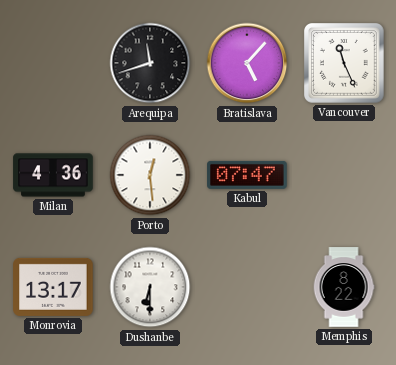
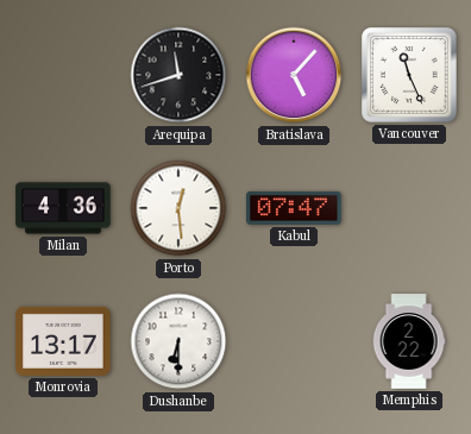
Memphis: 8:22 -> 2:22
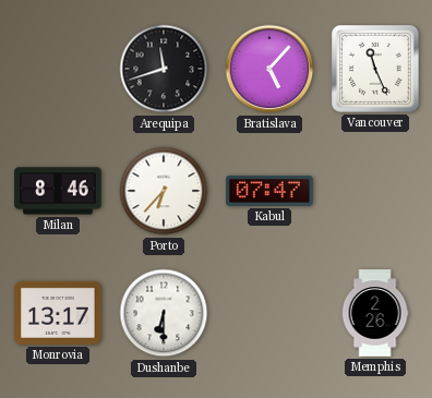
Milan: 4:36 -> 8:46
Porto: 12:29 -> 6:37
Memphis: 2:22 -> 2:26
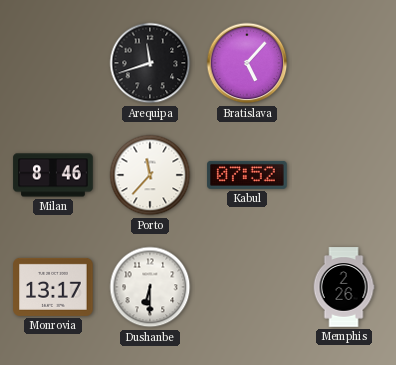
Vancouver: 11:26 -> none
Porto: 6:37 -> 11:37
Kabul: 07:47 -> 07:52
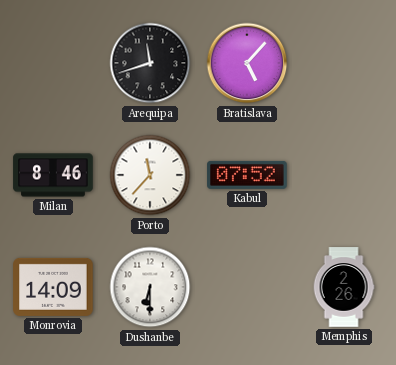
Monrovia: 13:17 -> 14:09
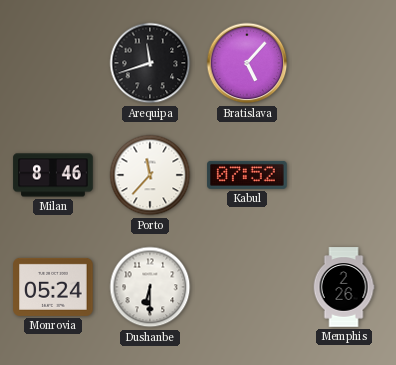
Monrovia: 14:09 -> 05:24
